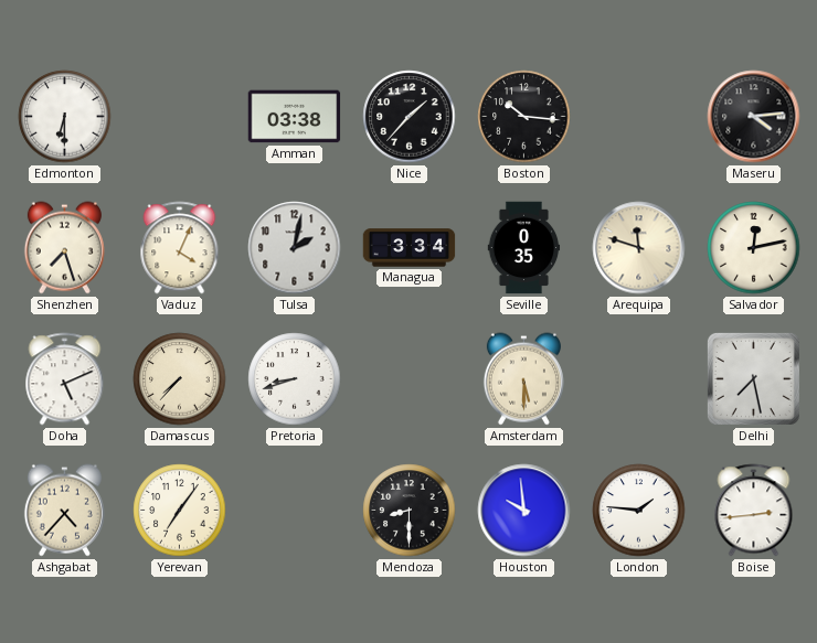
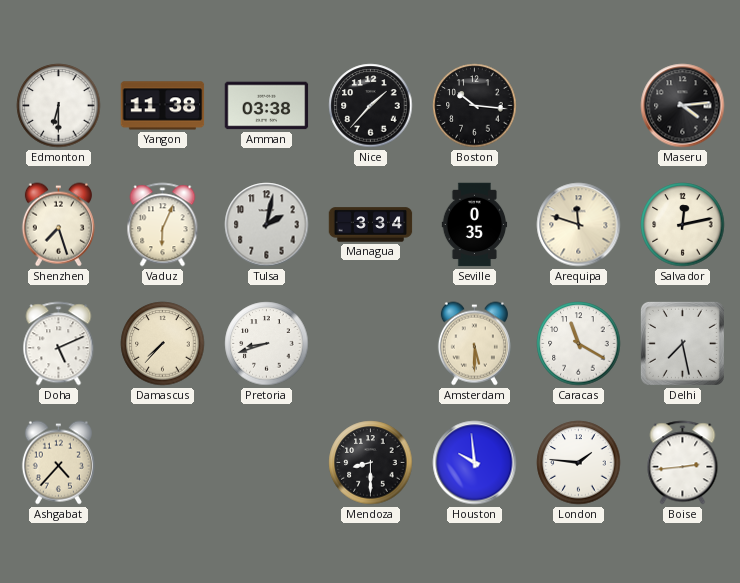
Yangon: none -> 11:38
Vaduz: 4:04 -> 6:04
Caracas: none -> 11:20
Yerevan: 7:06 -> none
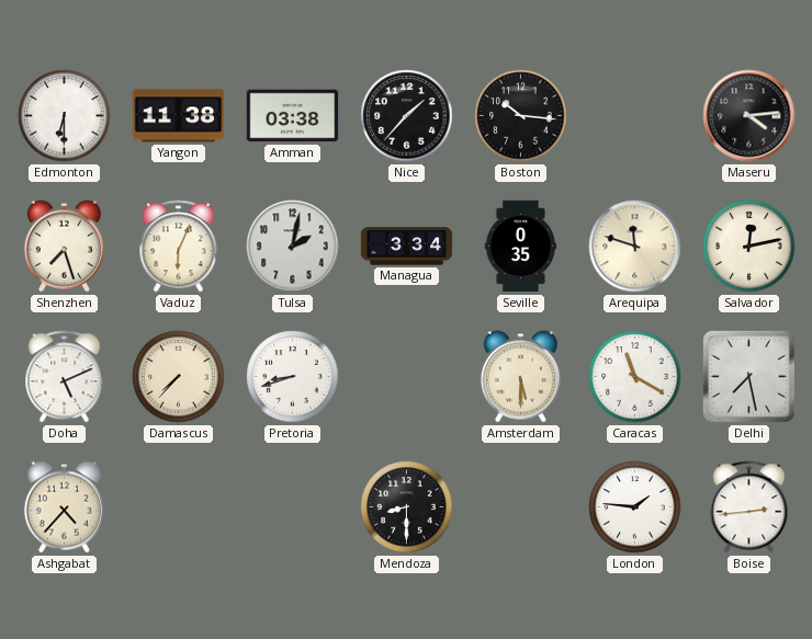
Houston: 9:59 -> none
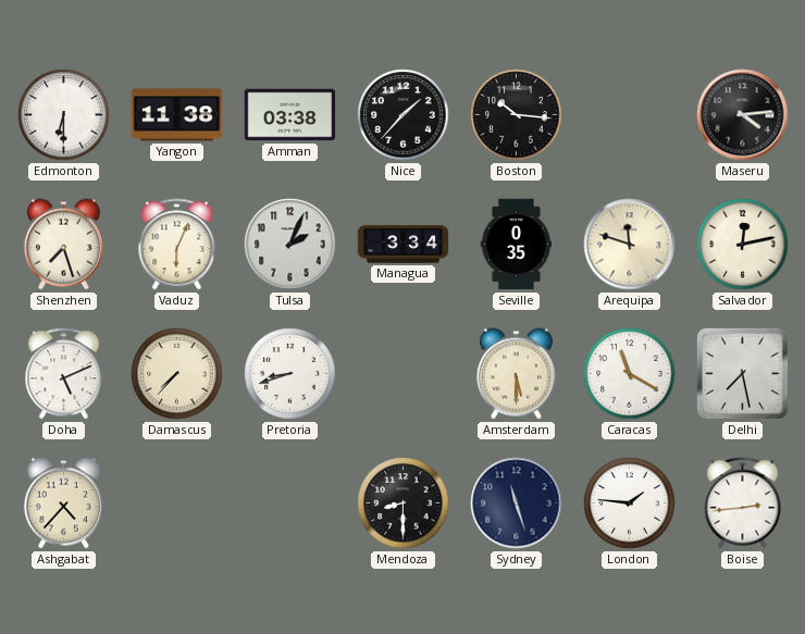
Tulsa: 2:02 -> 2:04
Sydney: none -> 11:27
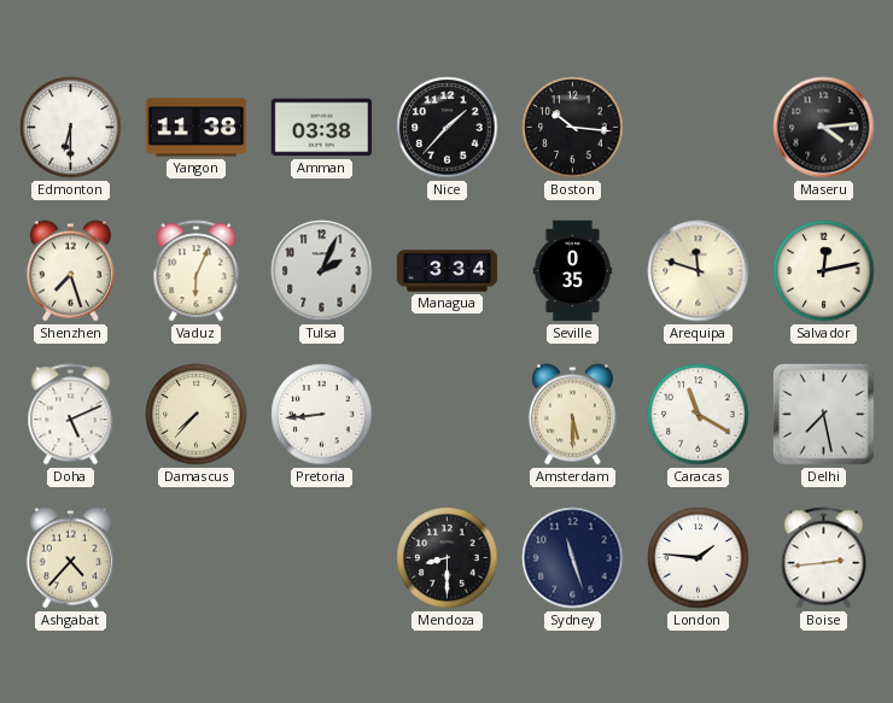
Pretoria: 8:42 -> 8:44
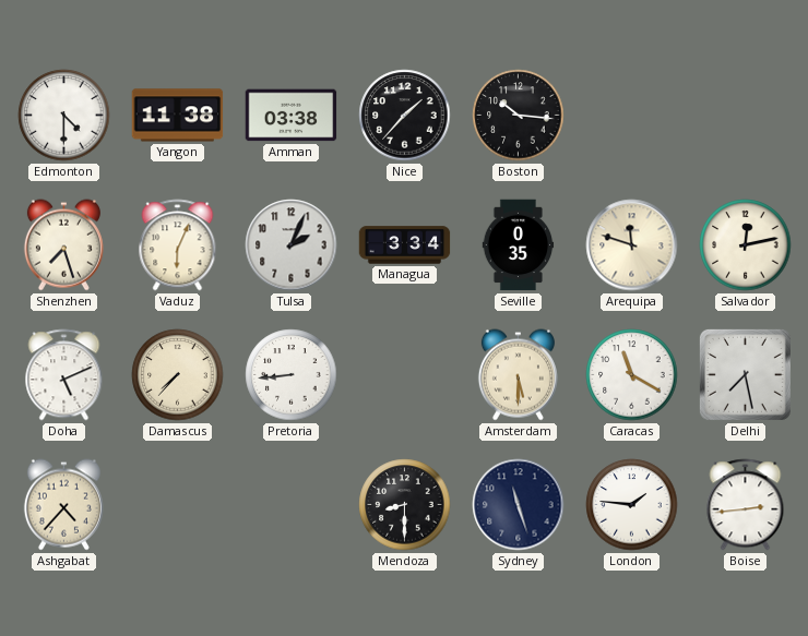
Edmonton: 6:30 -> 4:30
Maseru: 4:14 -> none
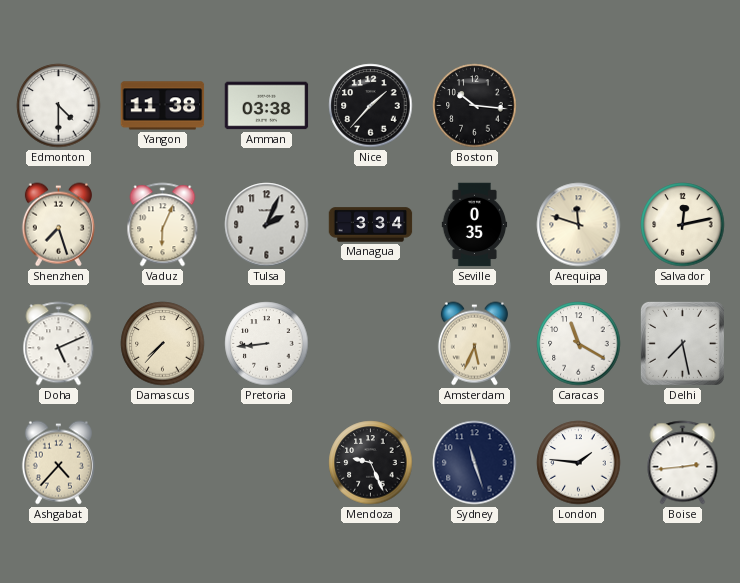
Amsterdam: 5:30 -> 5:34
Mendoza: 8:30 -> 9:26
